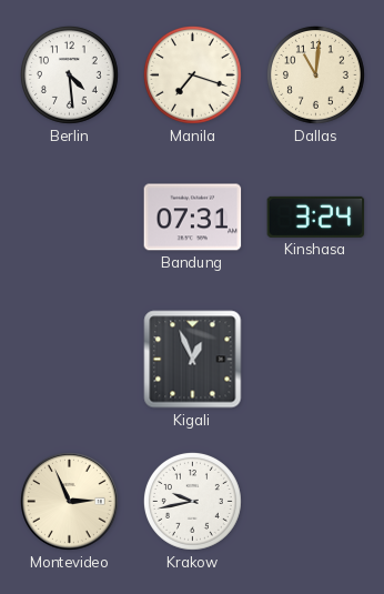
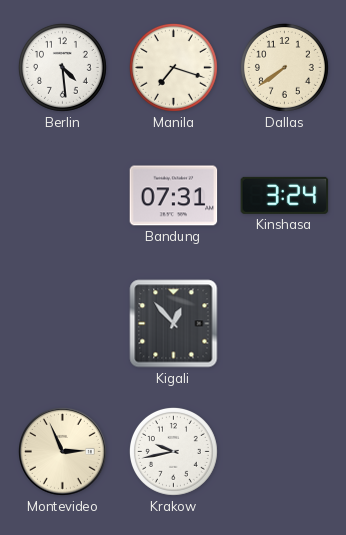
Dallas: 11:01 -> 7:39
Kigali: 12:56 -> 12:53
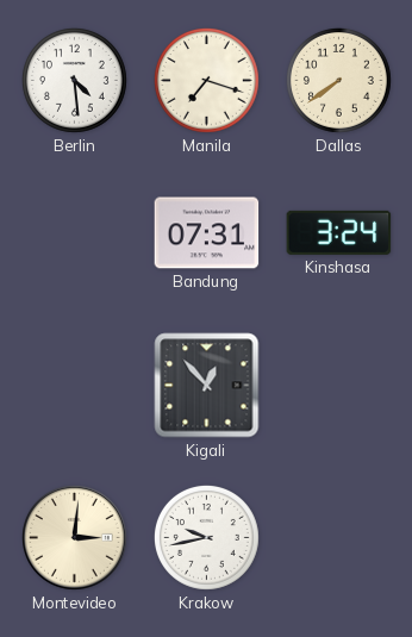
Montevideo: 2:56 -> 3:01
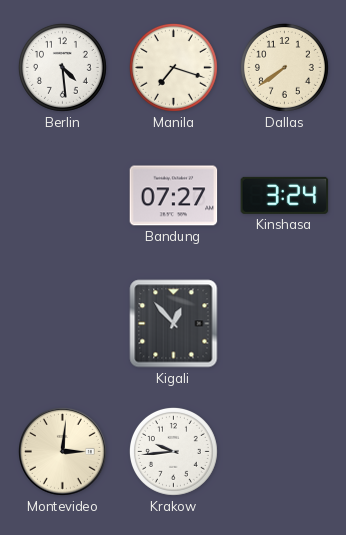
Bandung: 07:31 -> 07:27
Krakow: 9:43 -> 9:44
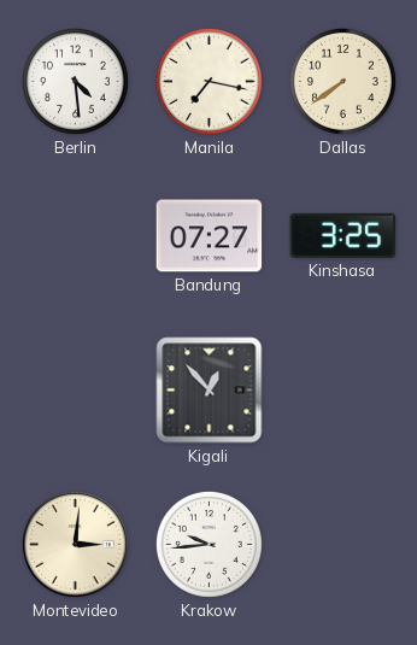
Manila: 7:18 -> 7:17
Kinshasa: 3:24 -> 3:25
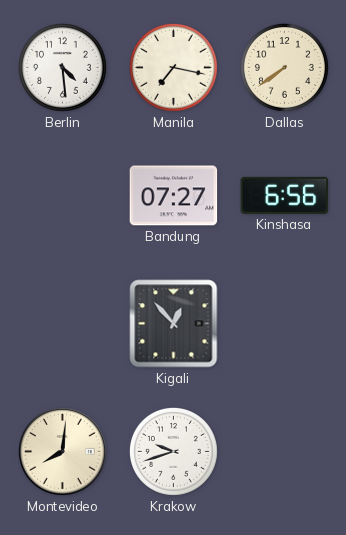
Kinshasa: 3:25 -> 6:56
Montevideo: 3:01 -> 8:01
Krakow: 9:44 -> 9:42
